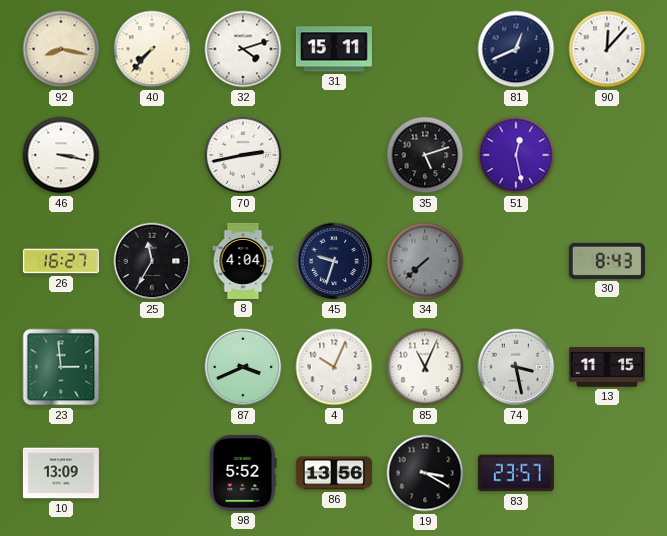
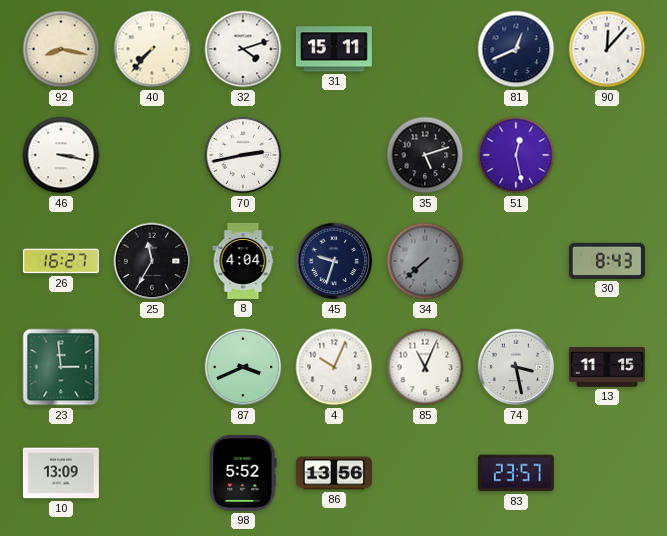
19: 3:20 -> none
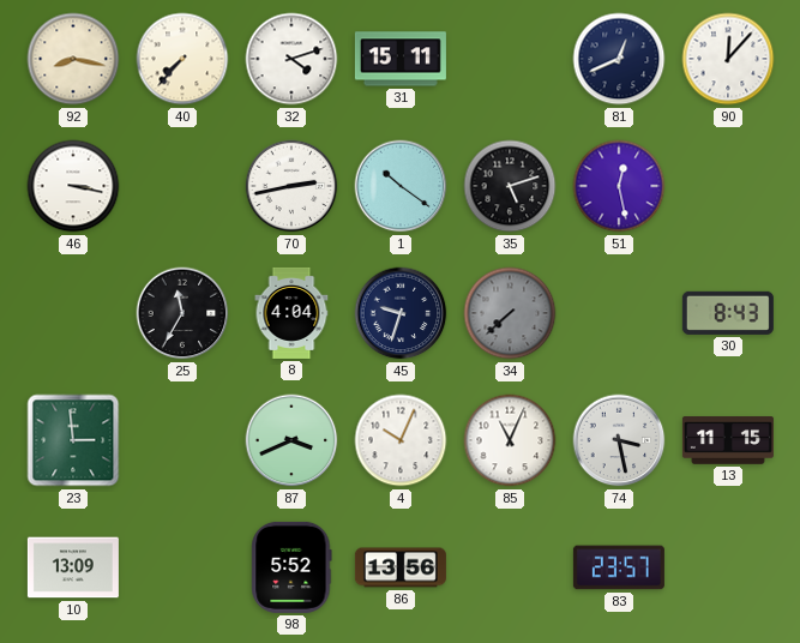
1: none -> 10:21
26: 16:27 -> none
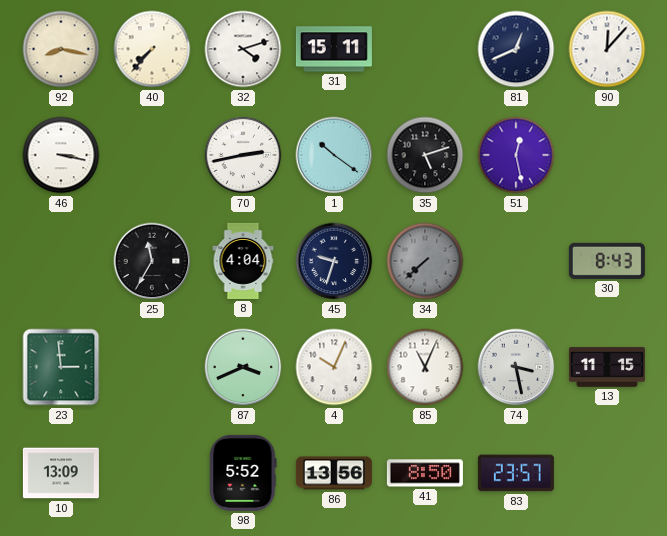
41: none -> 8:50
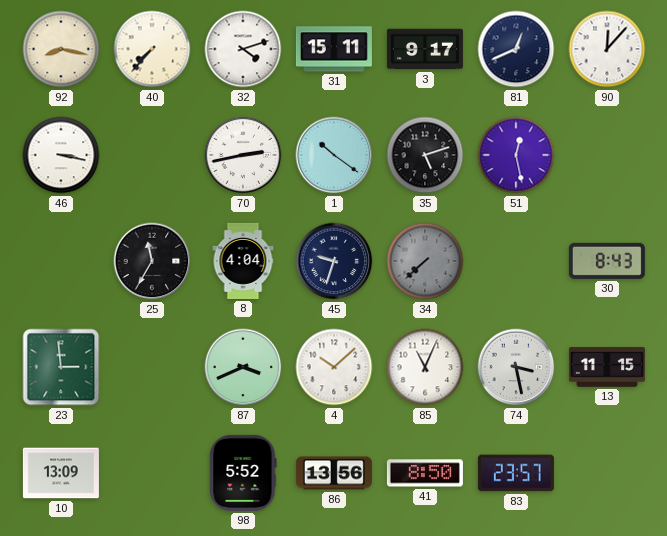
3: none -> 9:17
4: 10:04 -> 10:08
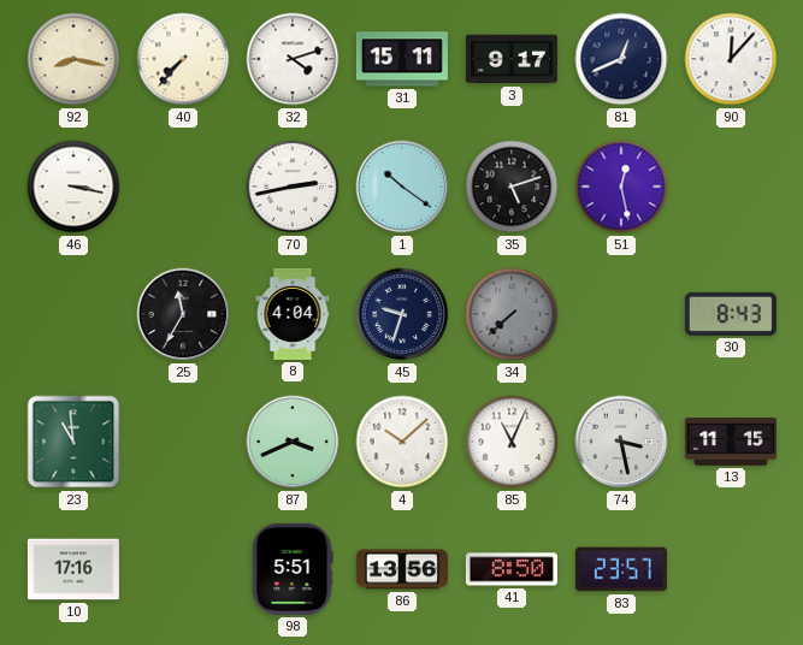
23: 2:59 -> 10:59
10: 13:09 -> 17:16
98: 5:52 -> 5:51
